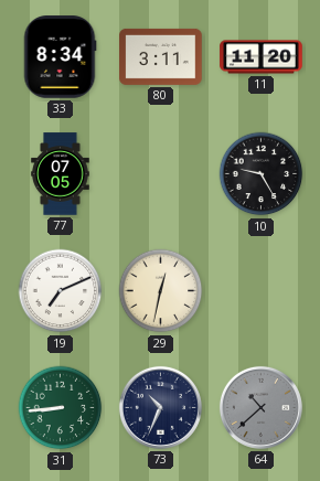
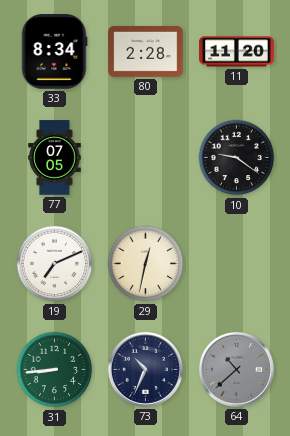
80: 3:11 -> 2:28
10: 9:25 -> 9:21
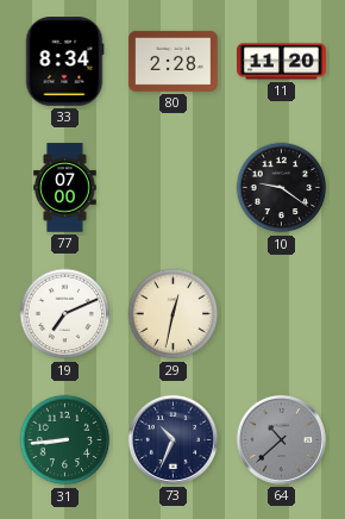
77: 07:05 -> 07:00
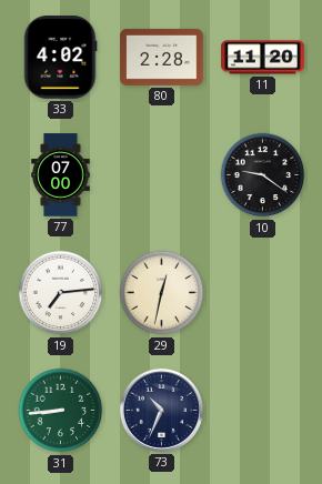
33: 8:34 -> 4:02
19: 7:11 -> 7:14
64: 10:38 -> none
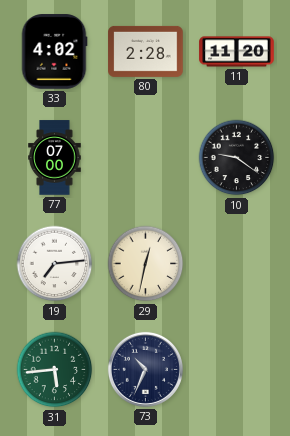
31: 8:44 -> 5:44
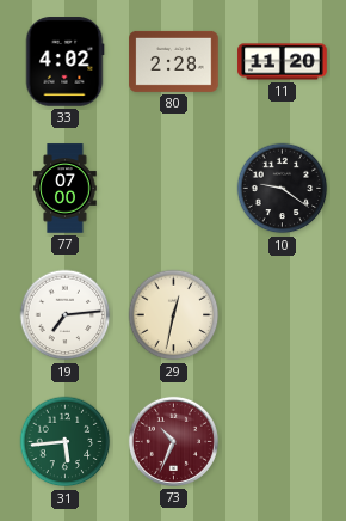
73 dial: navy -> burgundy
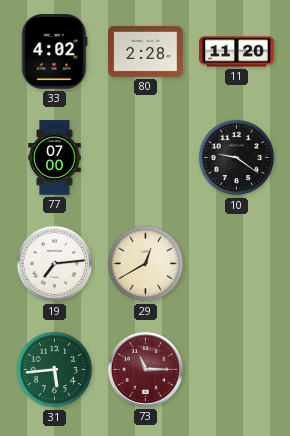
29: 12:32 -> 12:40
73: 10:34 -> 11:15
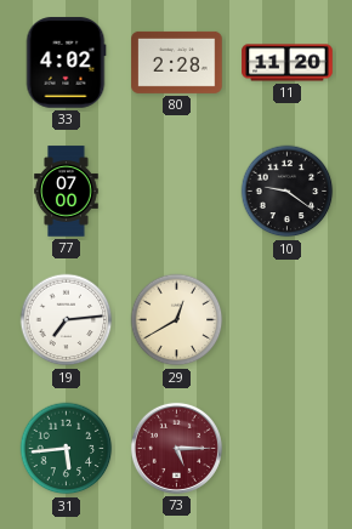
73: 11:15 -> 5:15
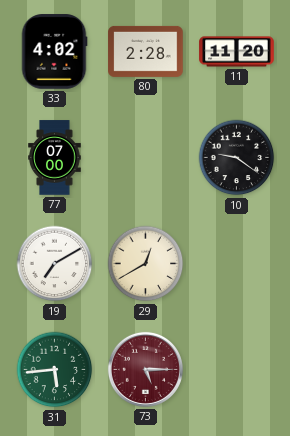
19: 7:14 -> 7:10
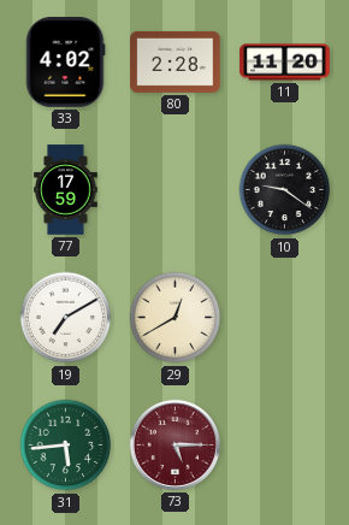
77: 07:00 -> 17:59
